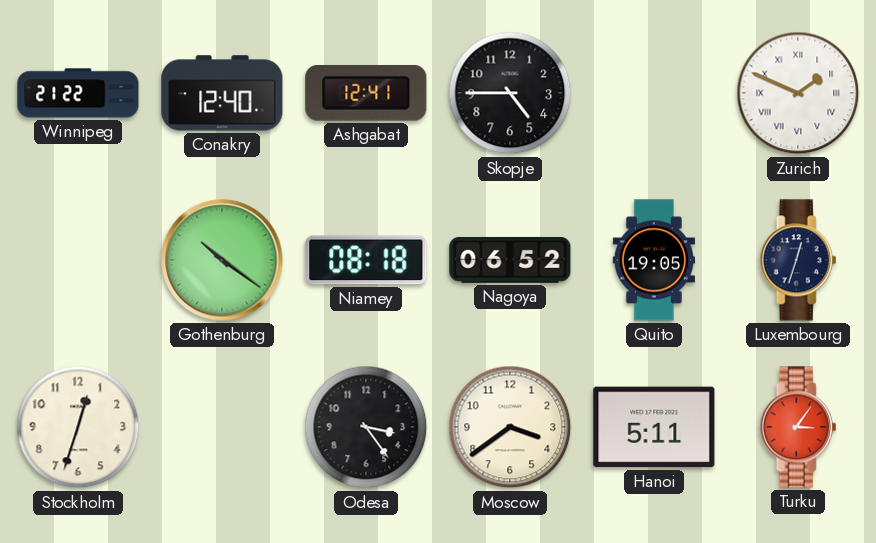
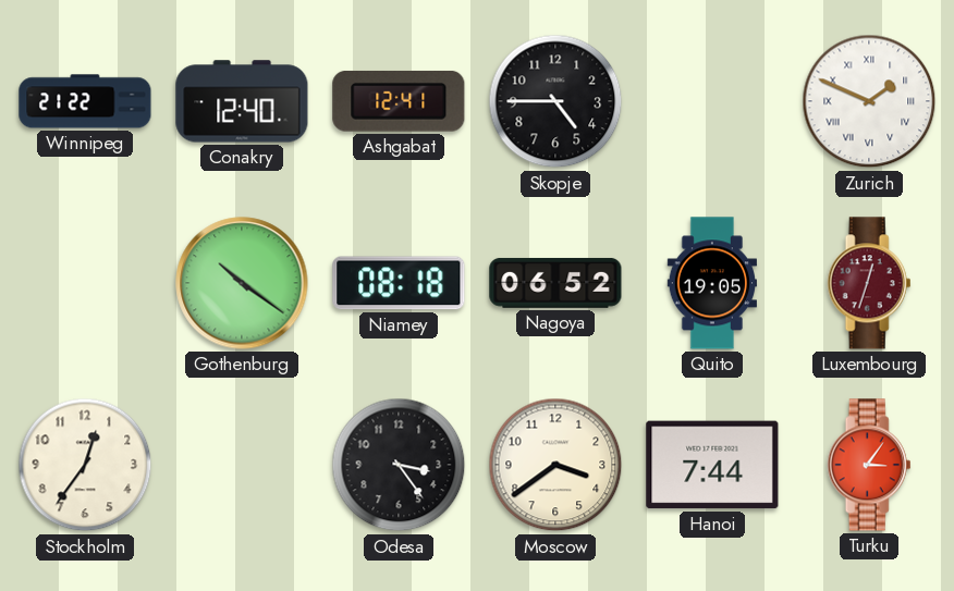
Luxembourg dial: navy -> burgundy
Stockholm: 12:33 -> 12:36
Hanoi: 5:11 -> 7:44
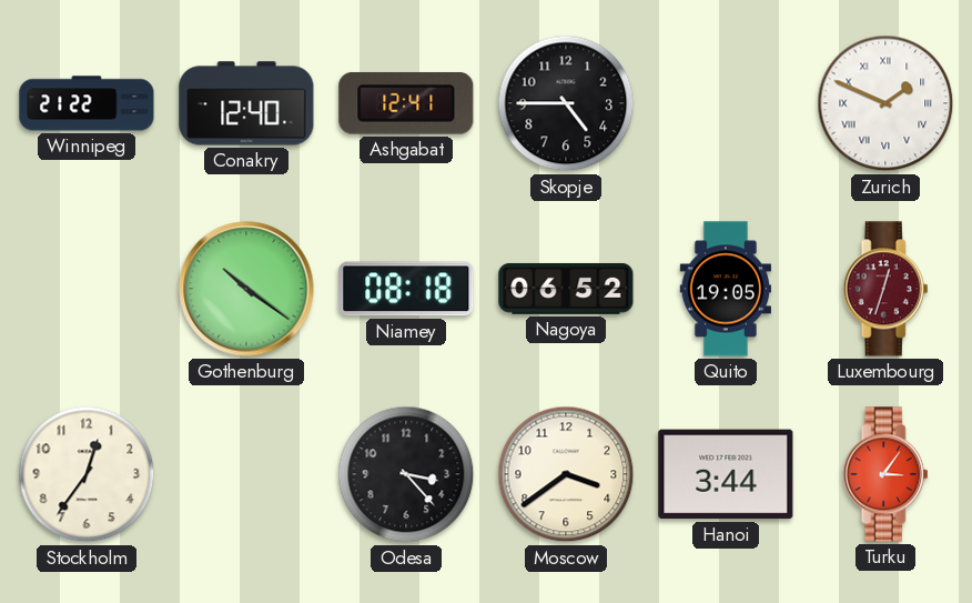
Odesa: 3:24 -> 3:23
Hanoi: 7:44 -> 3:44
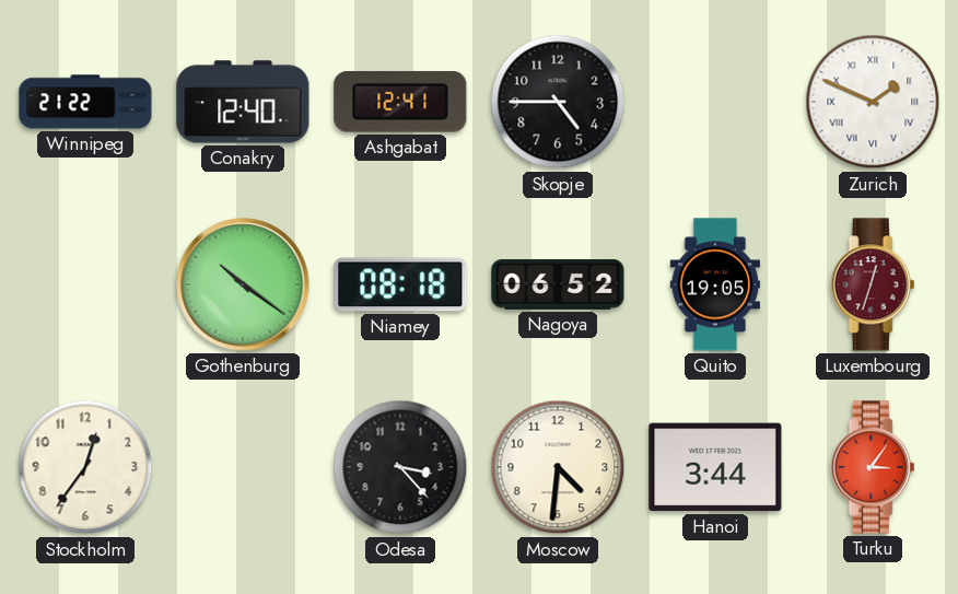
Moscow: 3:39 -> 4:31
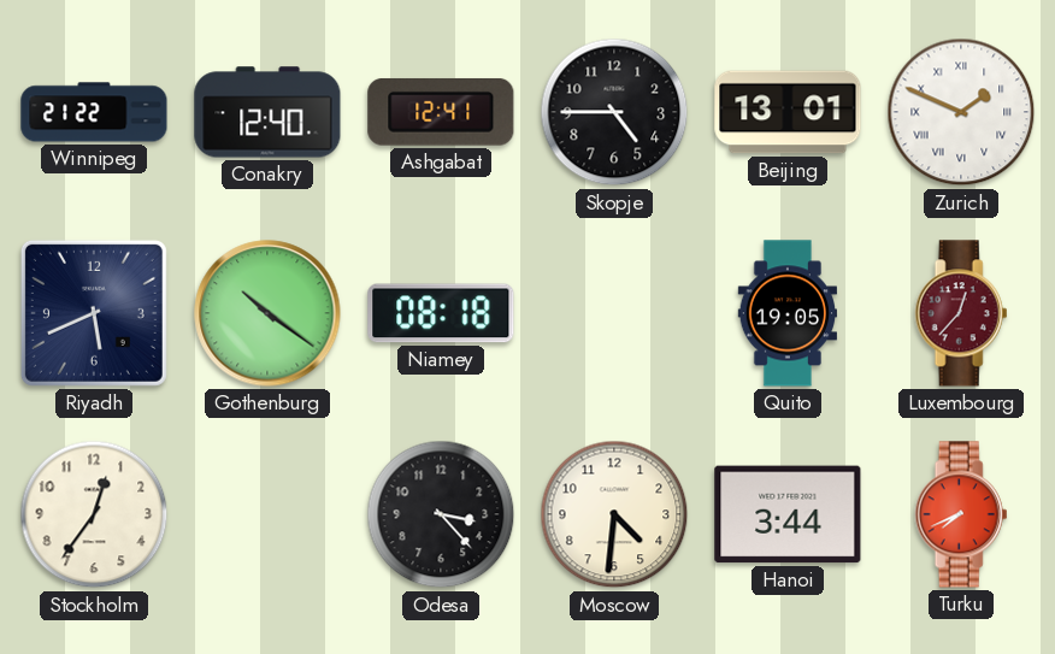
Beijing: none -> 13:01
Riyadh: none -> 5:41
Nagoya: 06:52 -> none
Luxembourg: 12:33 -> 12:37
Turku: 3:06 -> 7:41
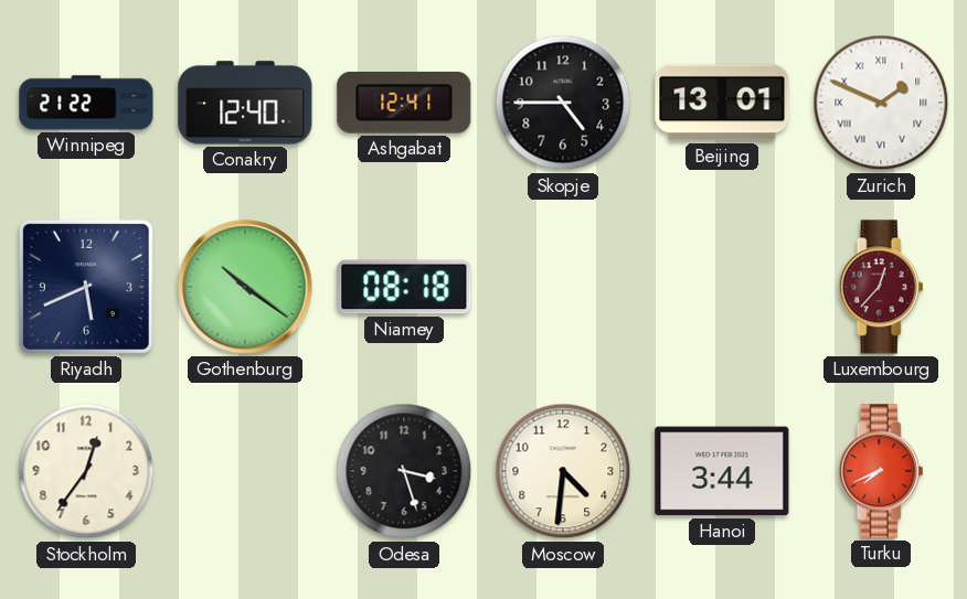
Quito: 19:05 -> none
Odesa: 3:23 -> 3:27
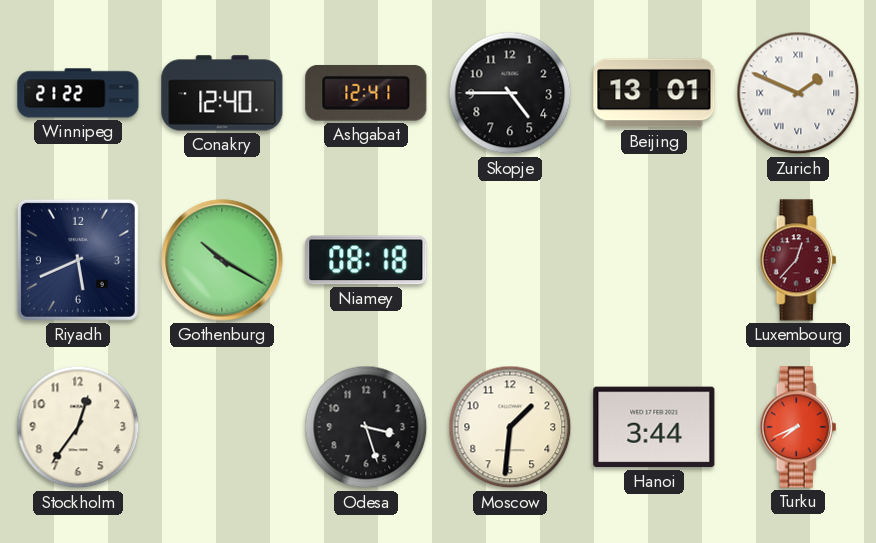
Gothenburg: 10:21 -> 10:20
Moscow: 4:31 -> 1:31
